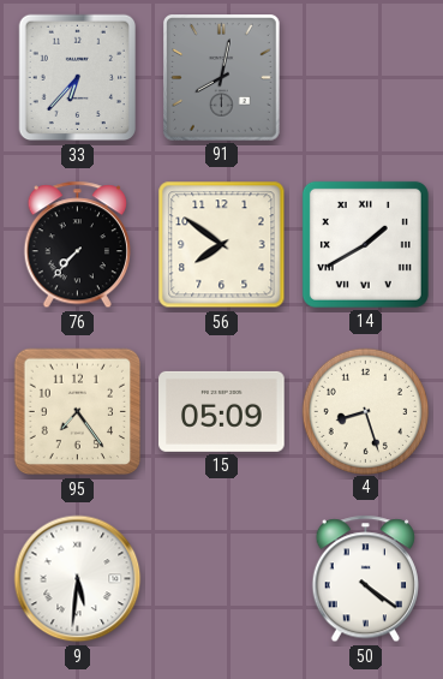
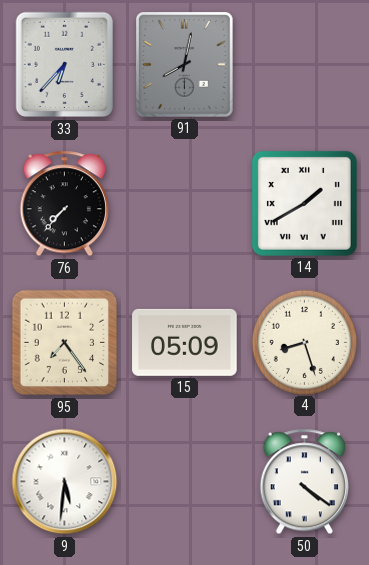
56: 7:51 -> none
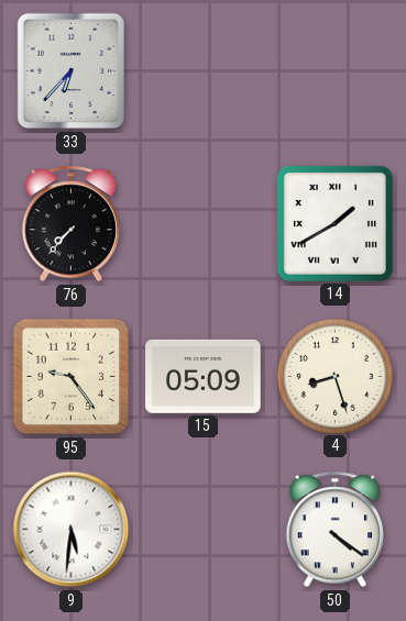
91: 8:02 -> none
95: 7:24 -> 9:24
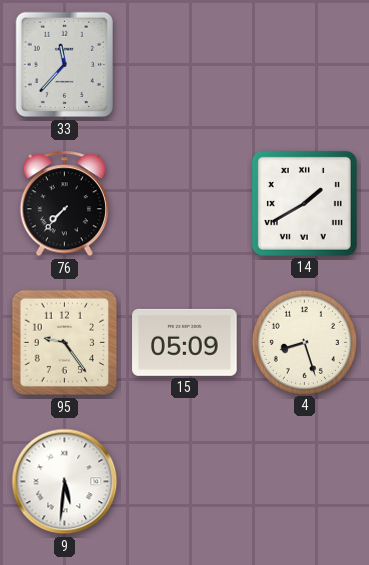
33: 6:37 -> 11:37
50: 4:21 -> none
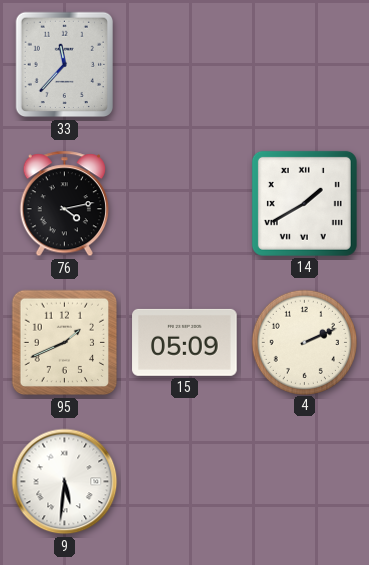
76: 7:37 -> 4:13
95: 9:24 -> 1:41
4: 8:27 -> 2:11
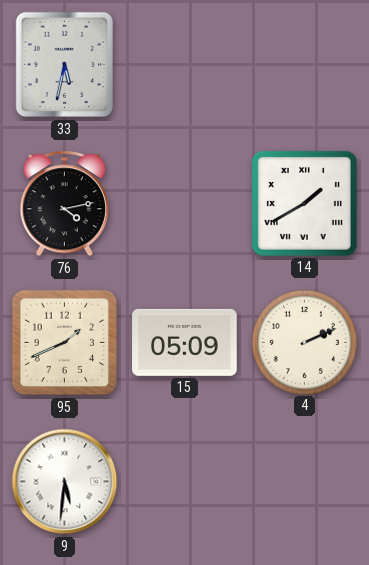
33: 11:37 -> 5:32
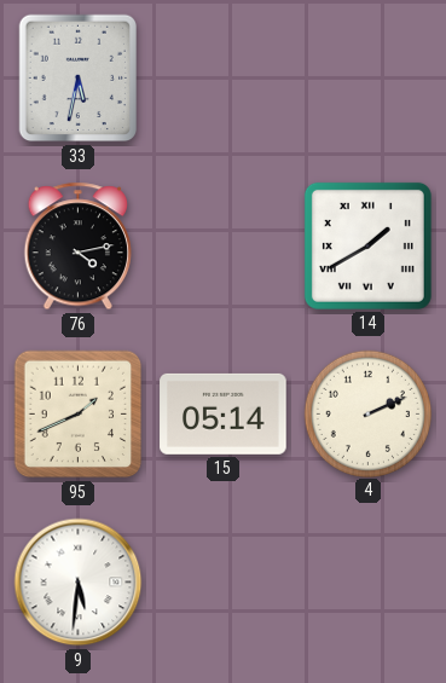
15: 05:09 -> 05:14
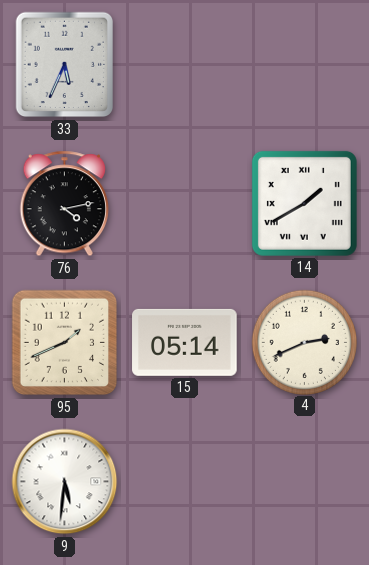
33: 5:32 -> 5:34
4: 2:11 -> 2:41
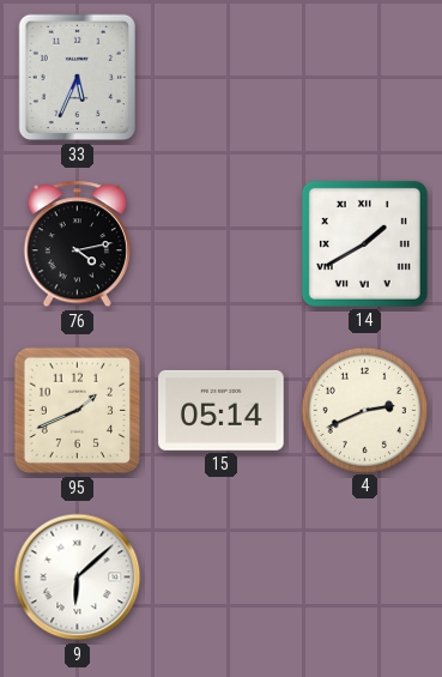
9: 5:31 -> 6:08
